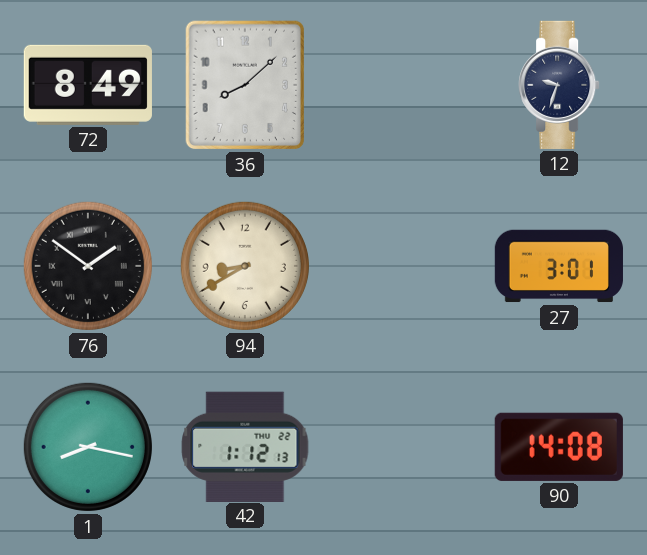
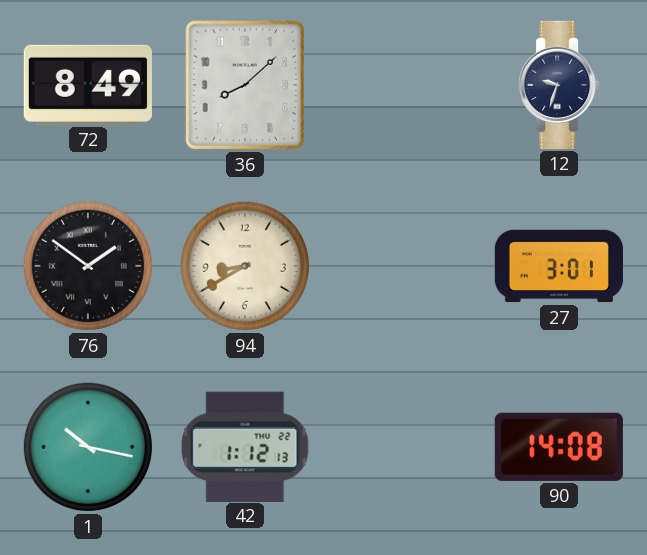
1: 8:17 -> 10:17
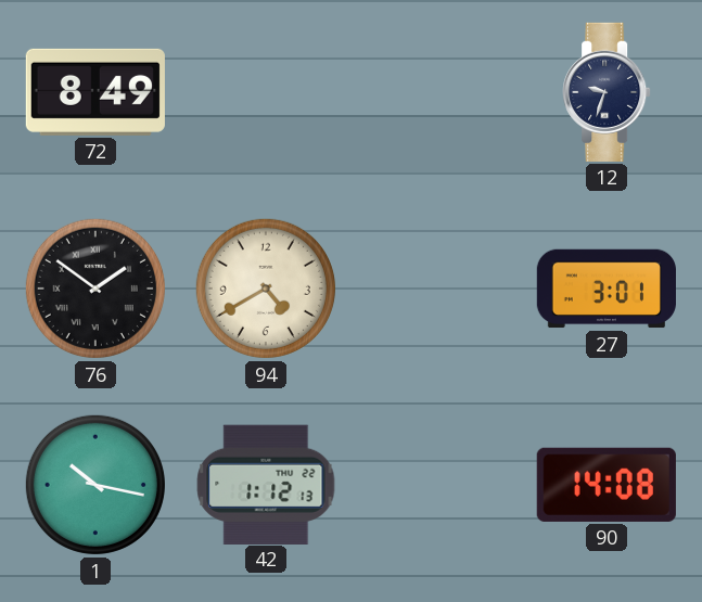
36: 8:08 -> none
94: 8:40 -> 4:40
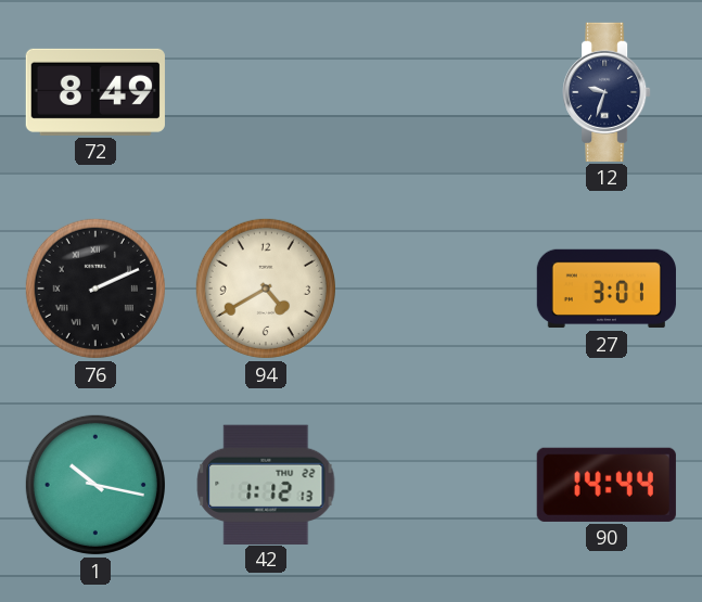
76: 1:51 -> 2:11
90: 14:08 -> 14:44
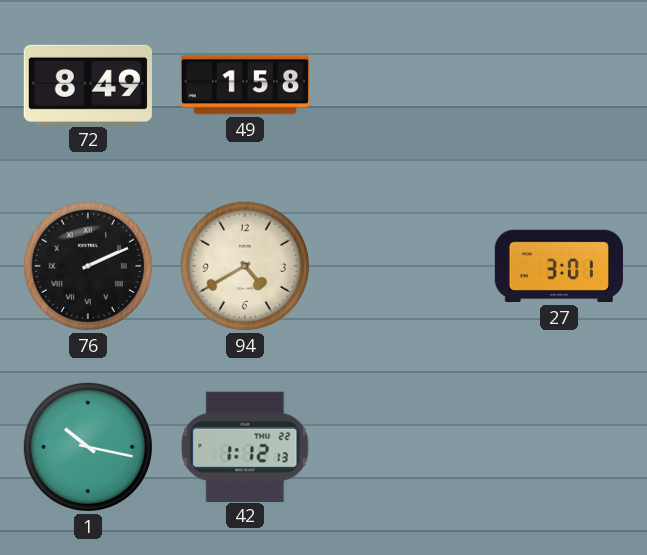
49: none -> 1:58
12: 9:33 -> none
90: 14:44 -> none
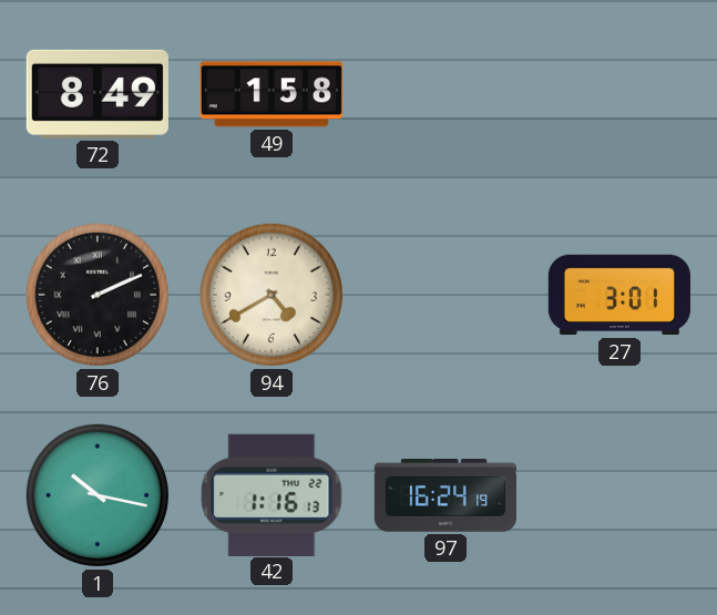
42: 1:12 -> 1:16
97: none -> 16:24
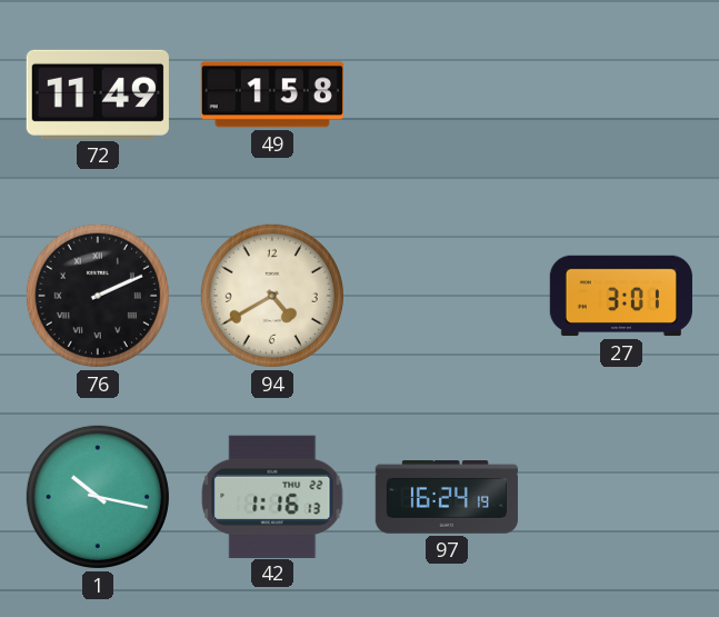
72: 8:49 -> 11:49
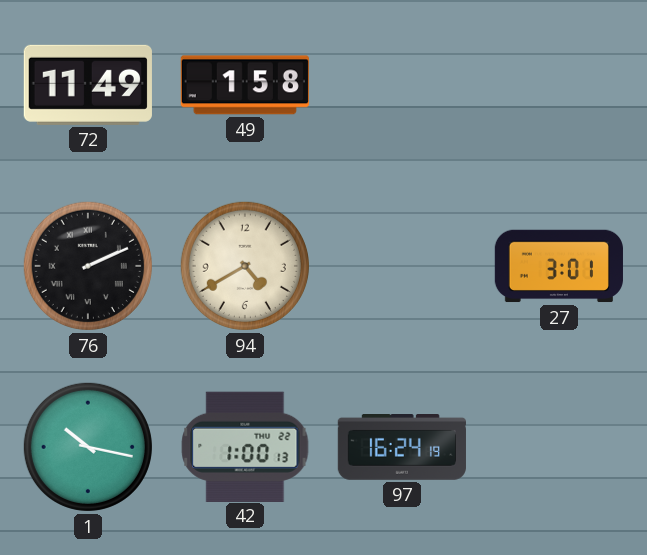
42: 1:16 -> 1:00
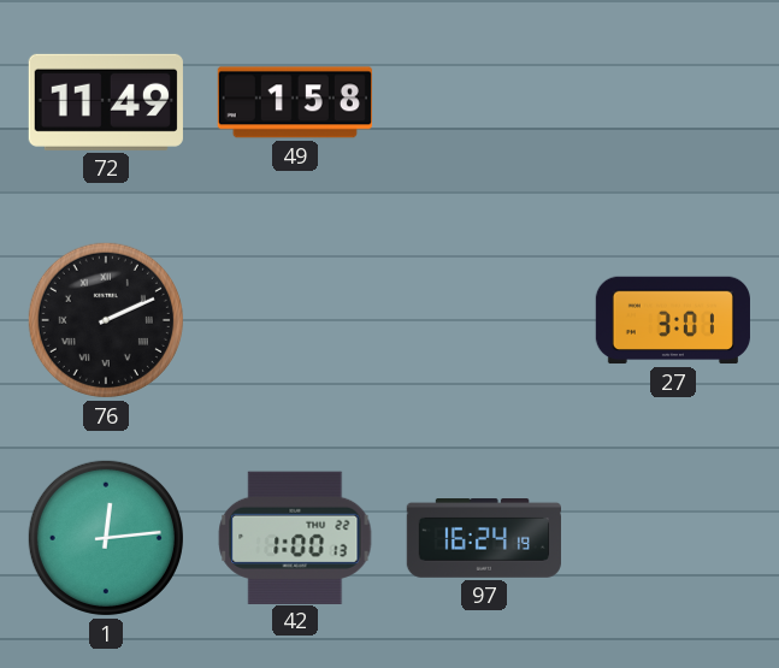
94: 4:40 -> none
1: 10:17 -> 12:14
